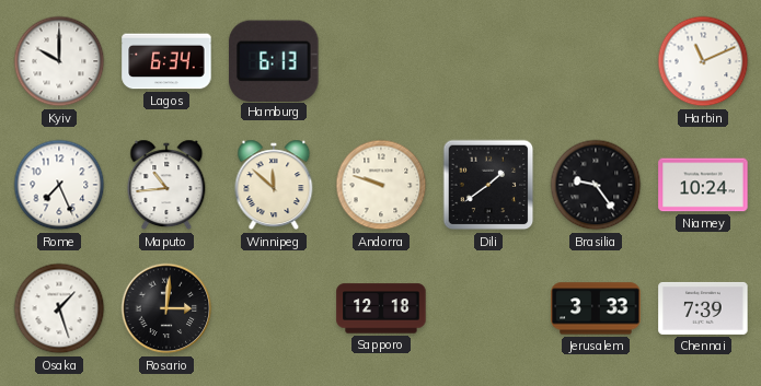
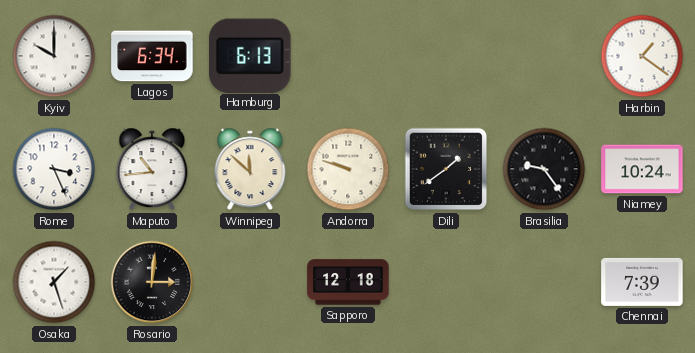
Harbin: 11:11 -> 1:21
Rome: 7:26 -> 3:26
Jerusalem: 3:33 -> none
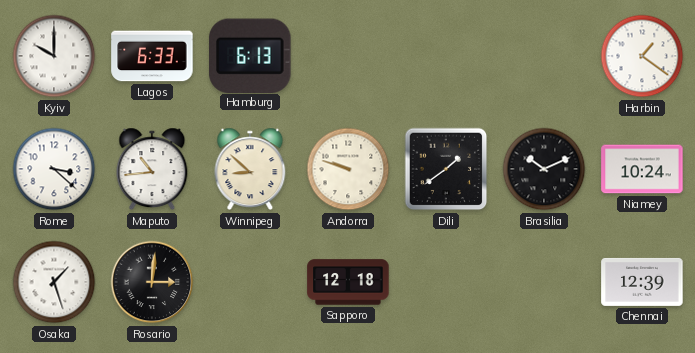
Lagos: 6:34 -> 6:33
Rome: 3:26 -> 3:22
Winnipeg: 11:52 -> 8:52
Brasilia: 9:24 -> 10:11
Chennai: 7:39 -> 12:39
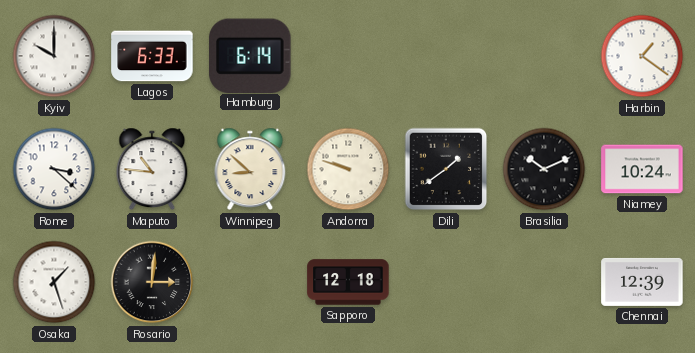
Hamburg: 6:13 -> 6:14
Maputo: 10:44 -> 10:46
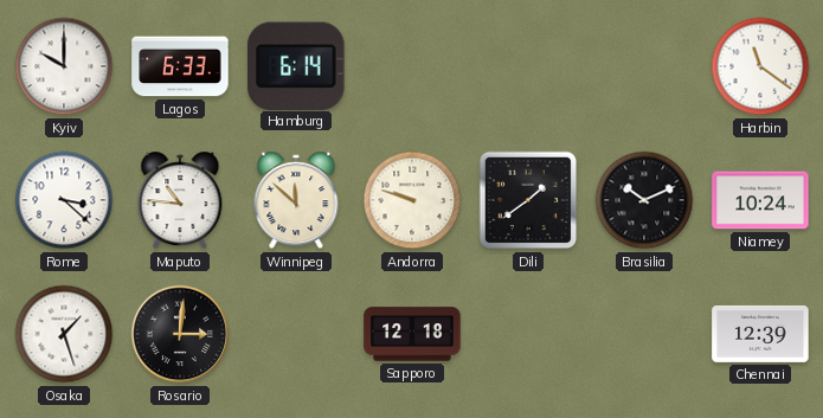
Harbin: 1:21 -> 11:21
Winnipeg: 8:52 -> 11:52
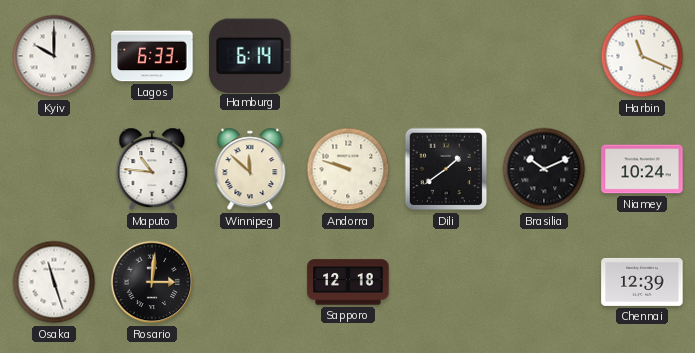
Harbin: 11:21 -> 11:19
Rome: 3:22 -> none
Osaka: 1:27 -> 11:27
